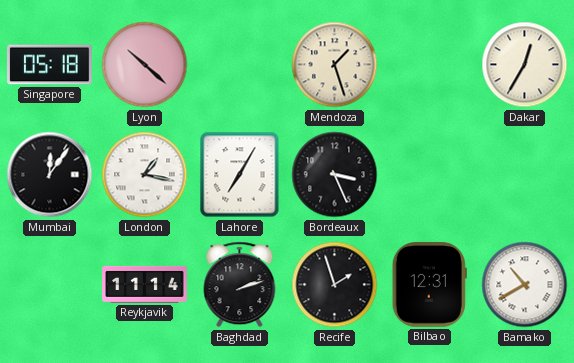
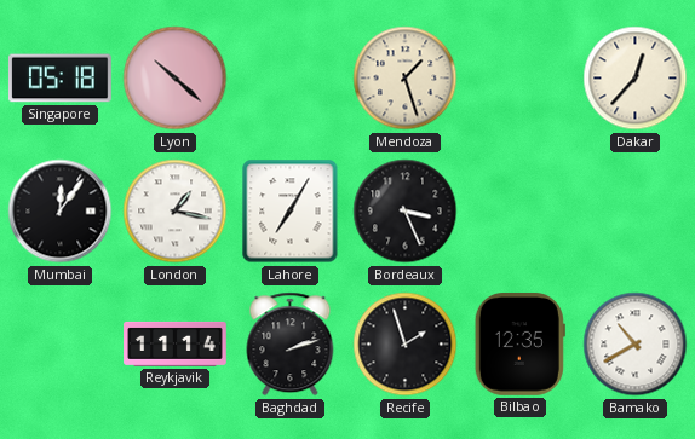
Dakar: 12:35 -> 12:37
Bilbao: 12:31 -> 12:35
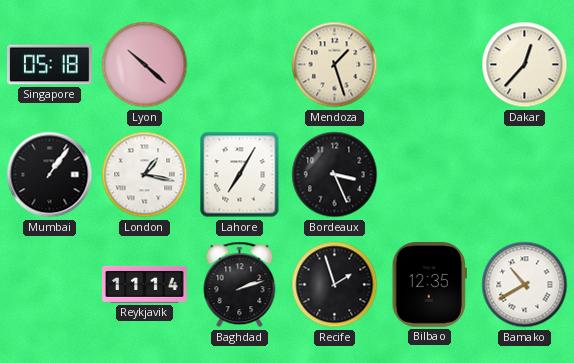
Mumbai: 12:06 -> 1:06
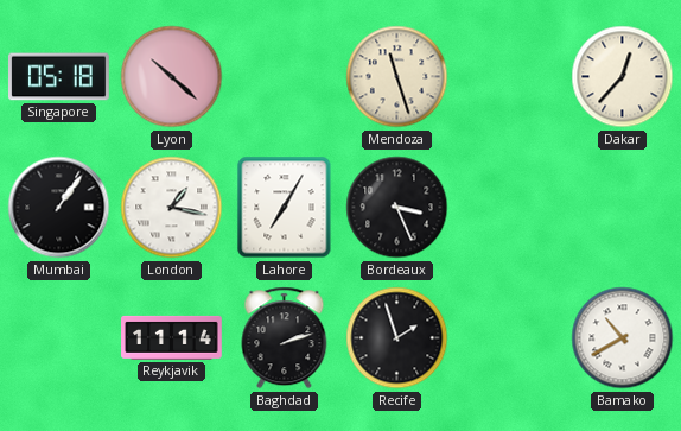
Mendoza: 1:27 -> 11:27
Bilbao: 12:35 -> none
